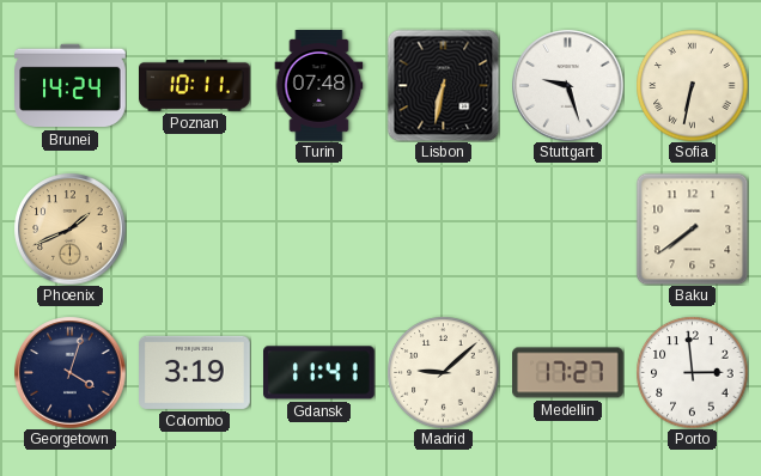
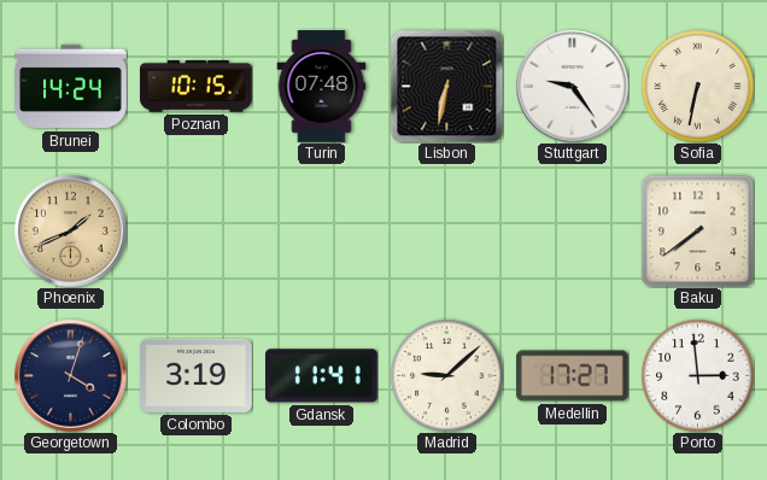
Poznan: 10:11 -> 10:15
Stuttgart: 9:27 -> 9:24
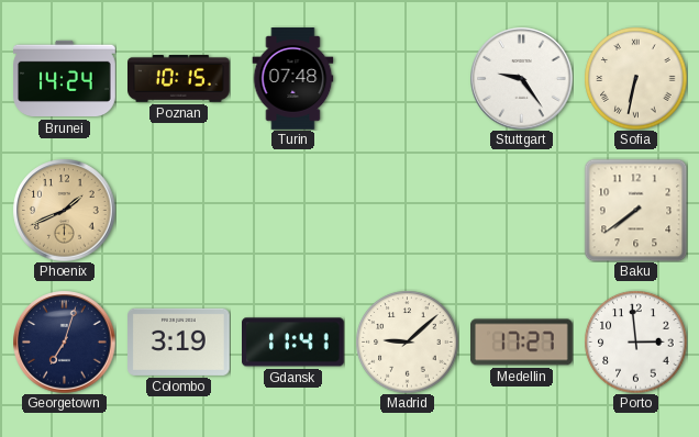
Lisbon: 6:32 -> none
Georgetown: 4:03 -> 7:03
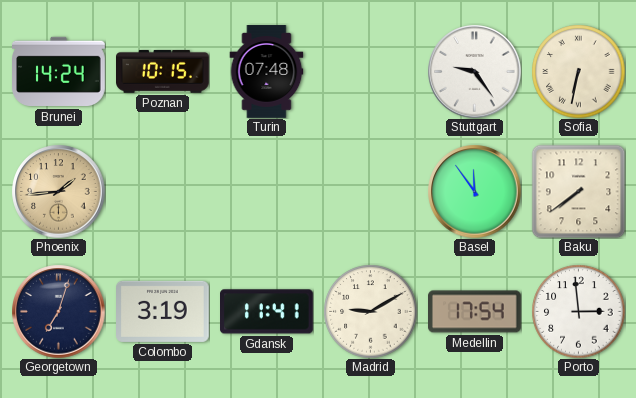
Phoenix: 1:41 -> 1:44
Basel: none -> 11:54
Madrid: 9:08 -> 9:10
Medellin: 17:27 -> 17:54
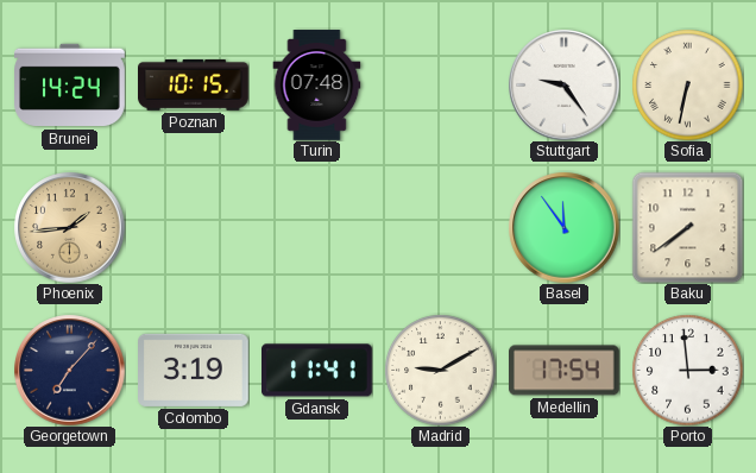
Georgetown: 7:03 -> 7:07
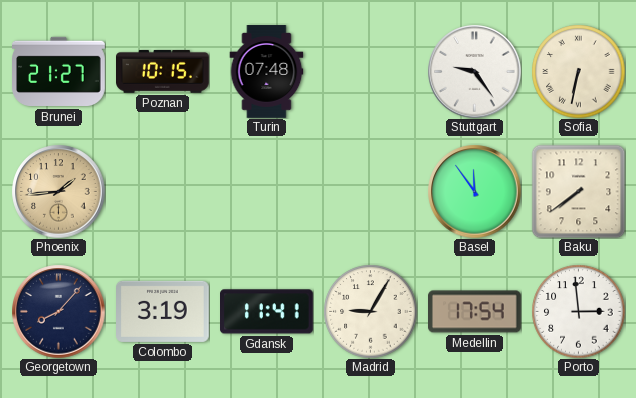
Brunei: 14:24 -> 21:27
Georgetown: 7:07 -> 8:07
Madrid: 9:10 -> 9:05
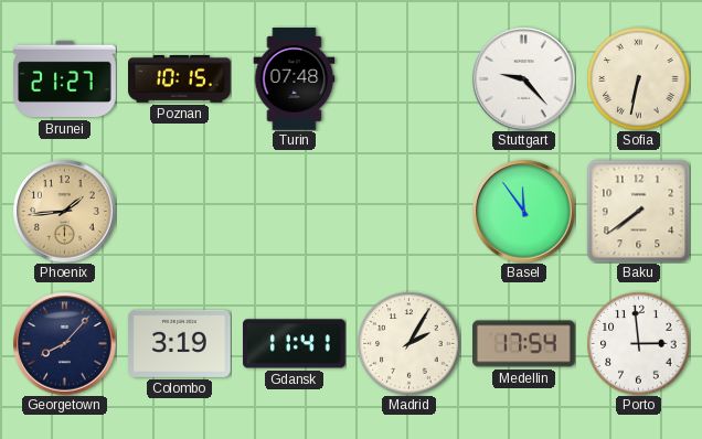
Stuttgart: 9:24 -> 9:23
Madrid: 9:05 -> 2:05
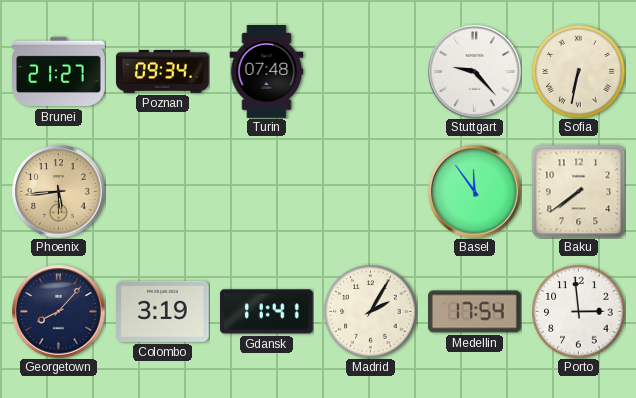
Poznan: 10:15 -> 09:34
Phoenix: 1:44 -> 5:44
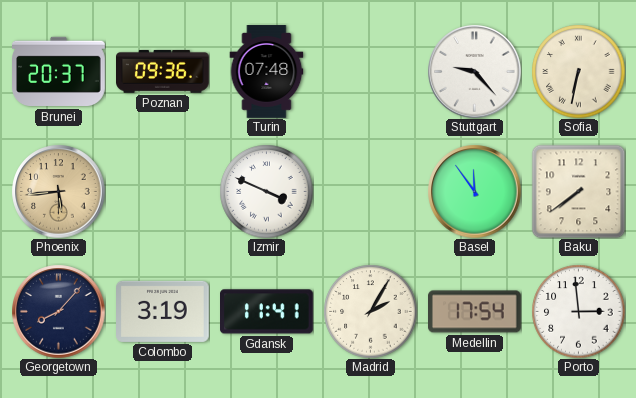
Brunei: 21:27 -> 20:37
Poznan: 09:34 -> 09:36
Izmir: none -> 3:49
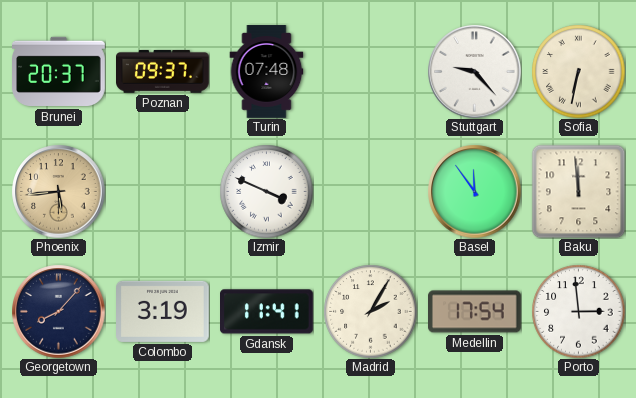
Poznan: 09:36 -> 09:37
Baku: 7:39 -> 11:59
